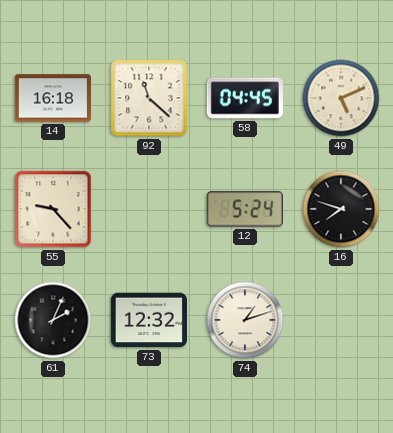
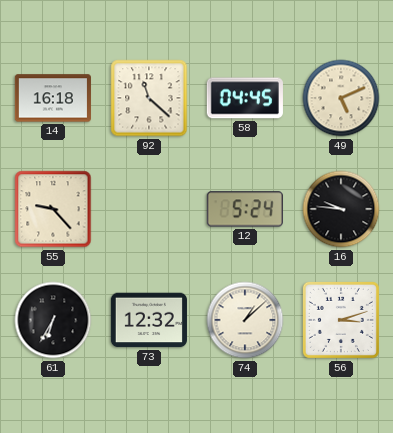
16: 7:48 -> 9:46
61: 2:04 -> 6:35
74: 1:12 -> 1:08
56: none -> 3:12
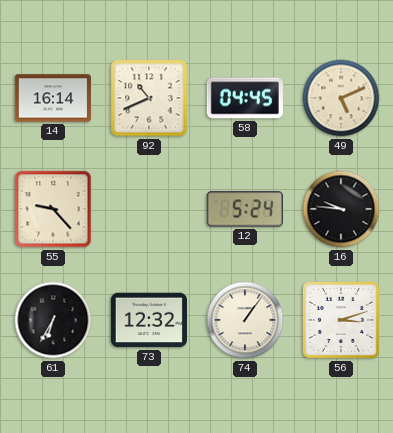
14: 16:18 -> 16:14
92: 11:22 -> 10:41
74: 1:08 -> 1:06
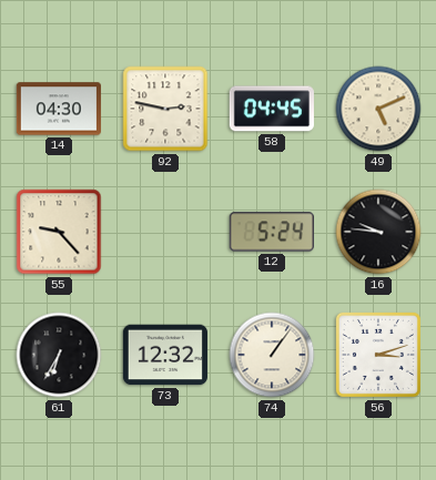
14: 16:14 -> 04:30
92: 10:41 -> 2:47
